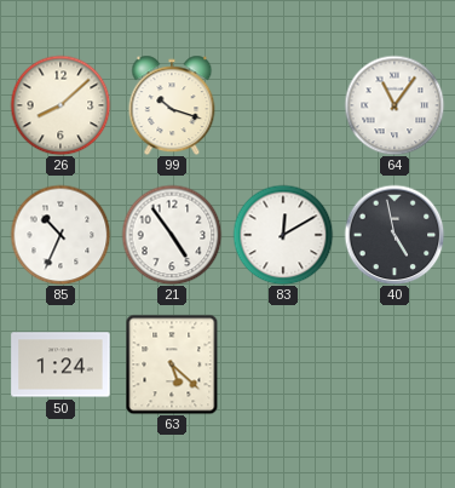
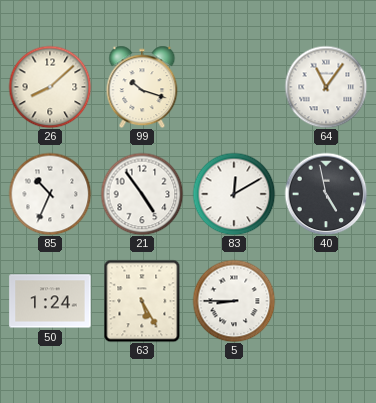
63: 5:22 -> 5:25
5: none -> 8:45
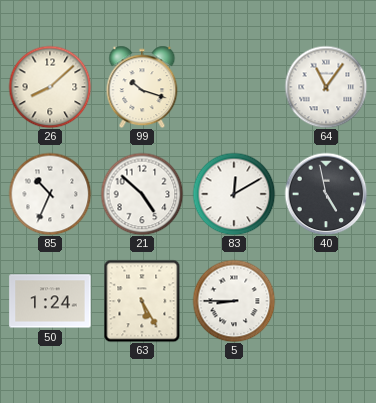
21: 4:54 -> 4:52
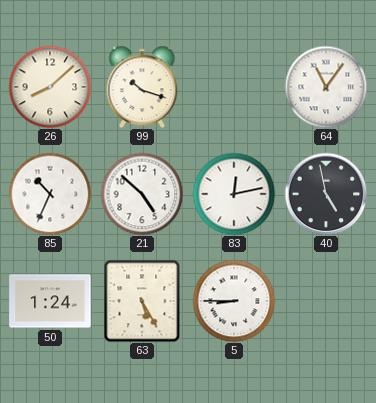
83: 12:10 -> 12:13
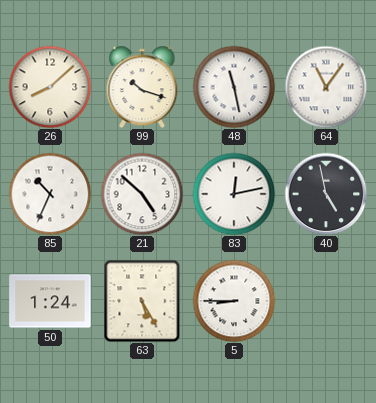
48: none -> 11:28
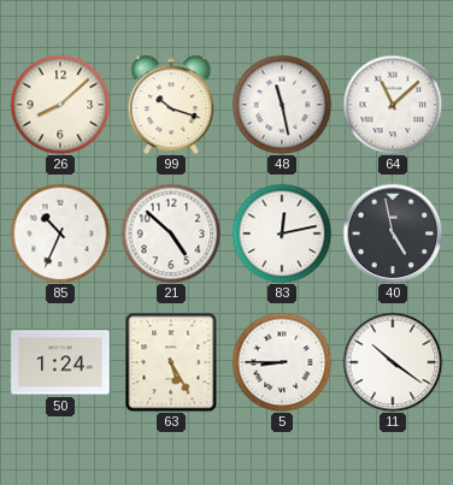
64: 11:06 -> 11:08
11: none -> 10:21
